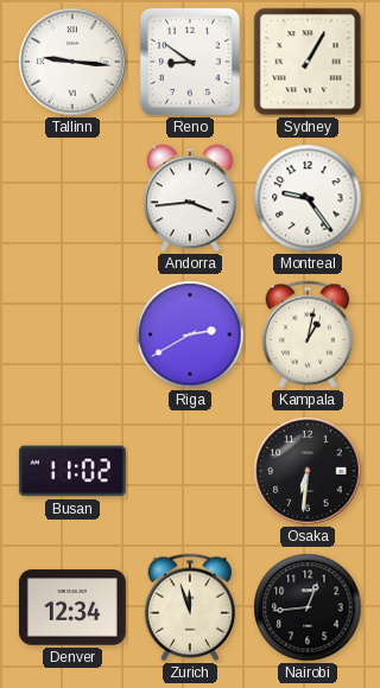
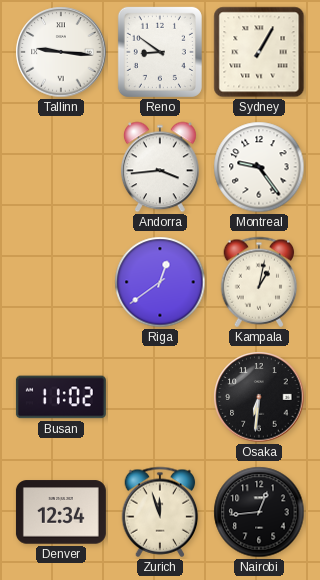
Riga: 2:40 -> 12:39
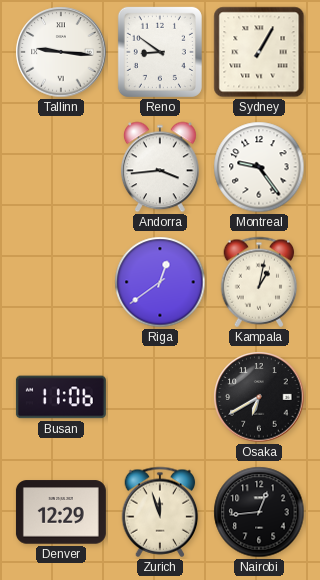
Busan: 11:02 -> 11:06
Osaka: 6:31 -> 6:40
Denver: 12:34 -> 12:29
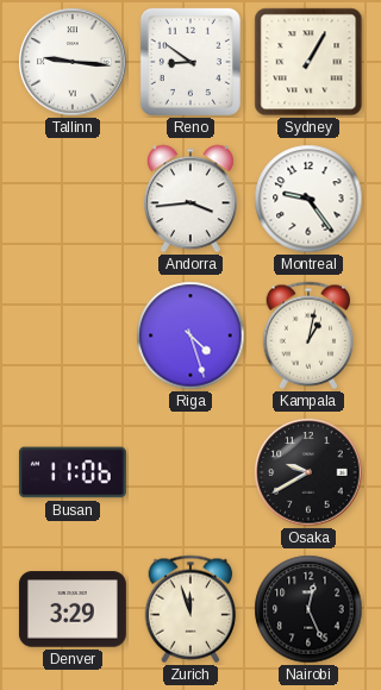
Riga: 12:39 -> 4:27
Osaka: 6:40 -> 9:40
Denver: 12:29 -> 3:29
Nairobi: 12:44 -> 12:26
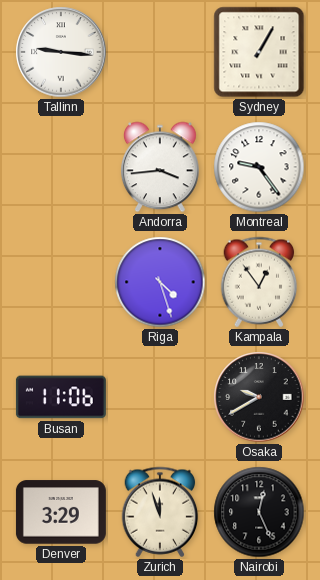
Reno: 8:51 -> none
Kampala: 1:02 -> 12:54
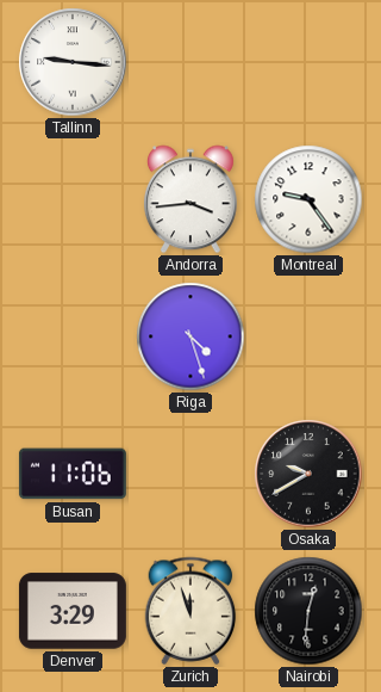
Sydney: 1:05 -> none
Kampala: 12:54 -> none
Nairobi: 12:26 -> 12:31
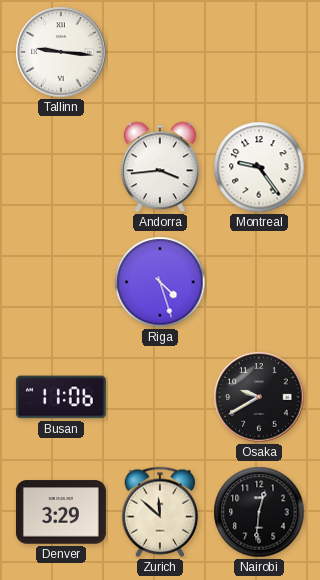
Zurich: 11:57 -> 11:52
